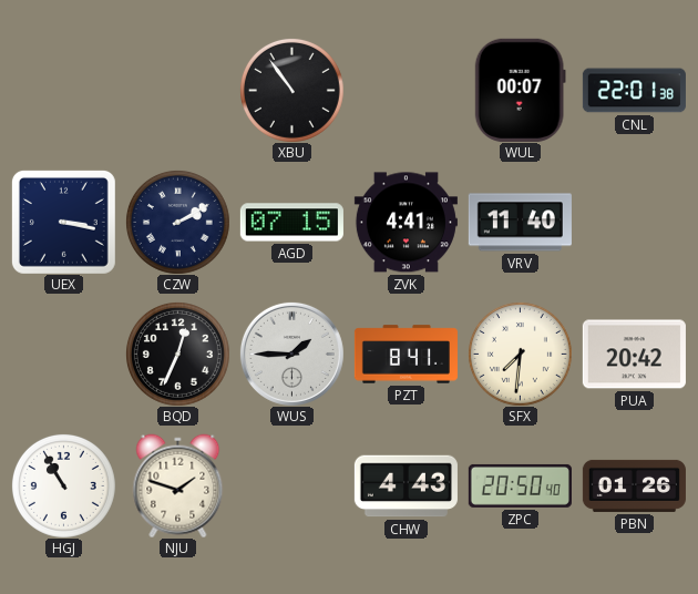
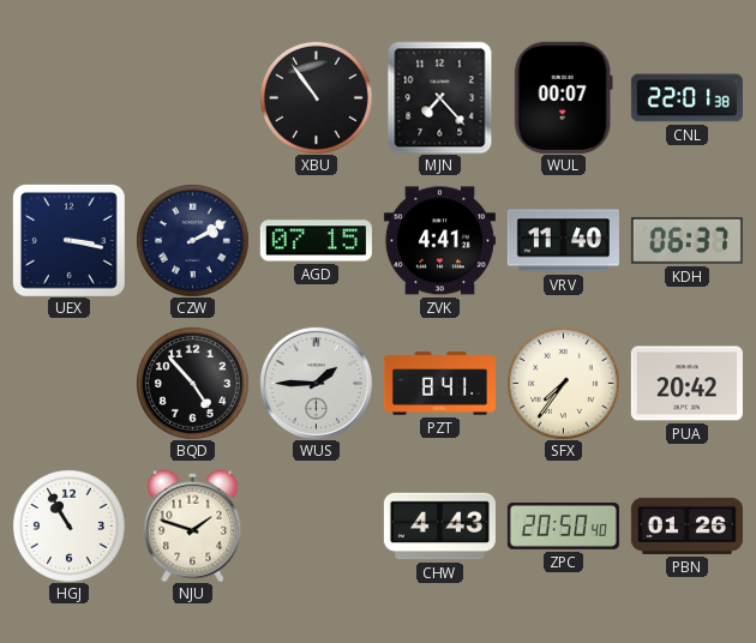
MJN: none -> 7:23
KDH: none -> 06:37
BQD: 12:34 -> 4:53
SFX: 7:31 -> 7:36
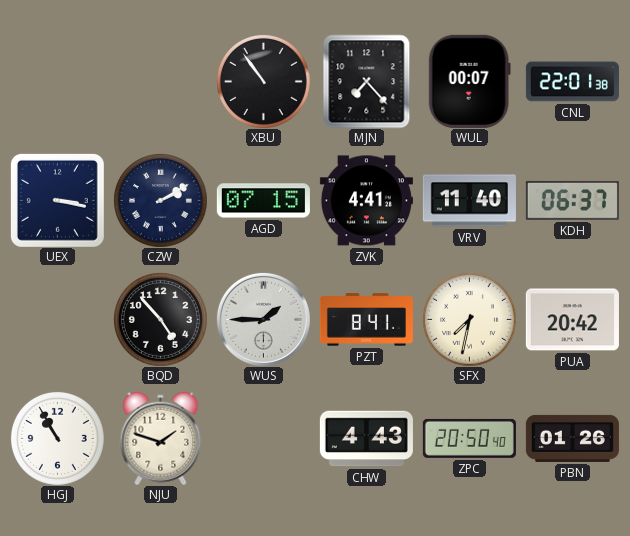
SFX: 7:36 -> 7:32
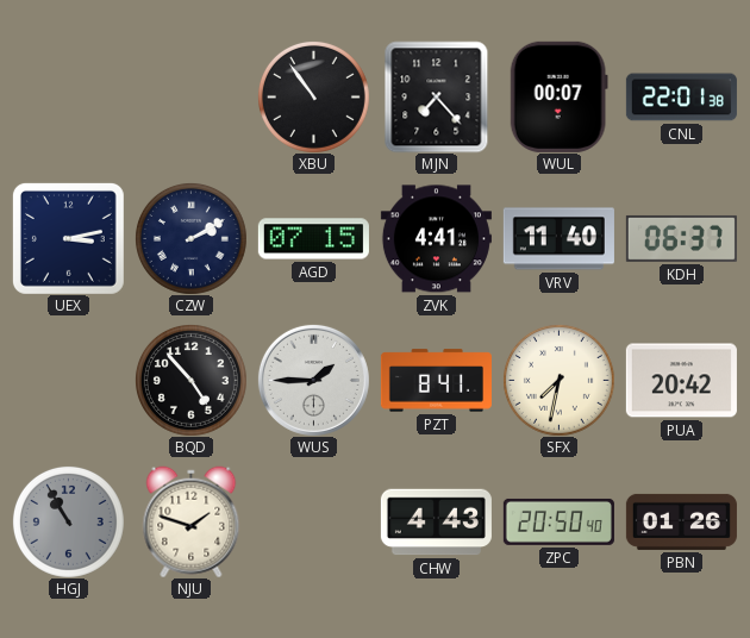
UEX: 3:17 -> 3:13
HGJ dial: white -> grey
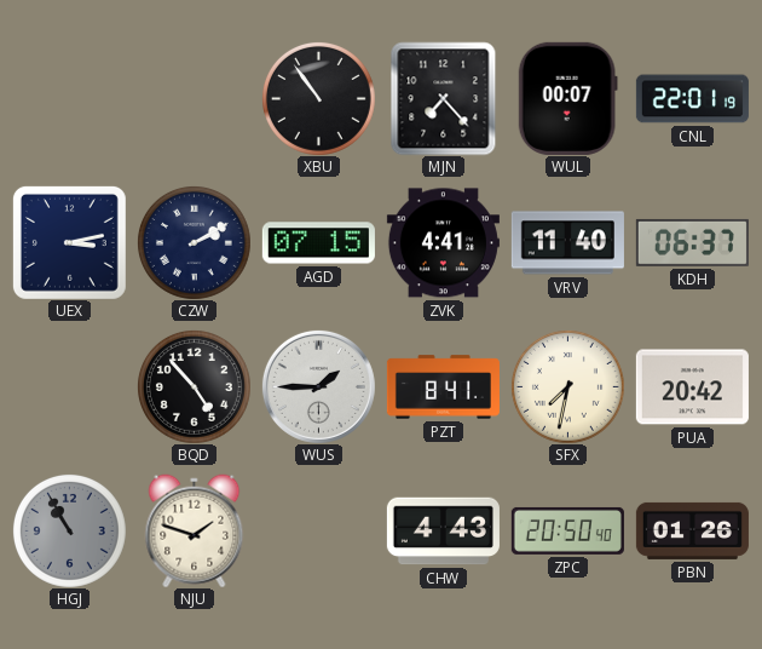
CNL: 22:01:38 -> 22:01:19
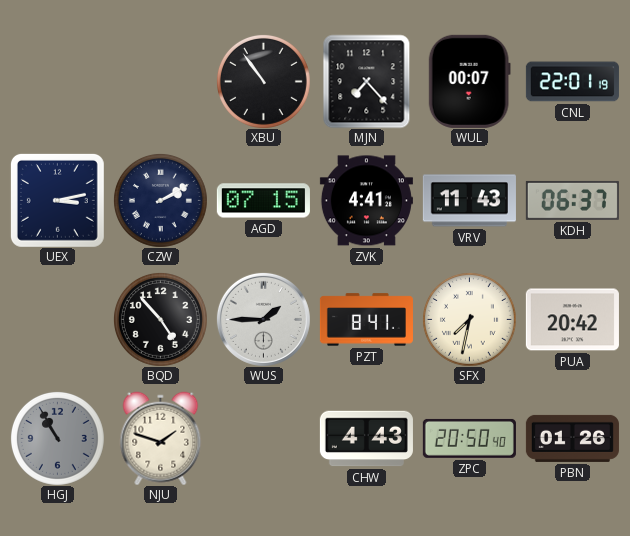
VRV: 11:40 -> 11:43
